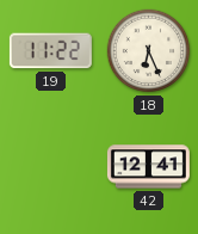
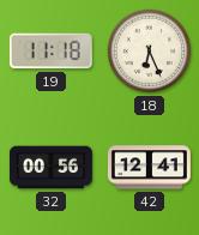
19: 11:22 -> 11:18
32: none -> 00:56
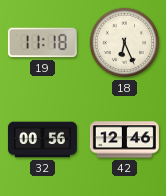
42: 12:41 -> 12:46
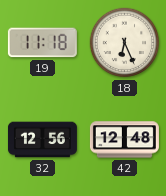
32: 00:56 -> 12:56
42: 12:46 -> 12:48
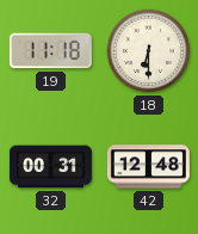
18: 6:26 -> 6:30
32: 12:56 -> 00:31
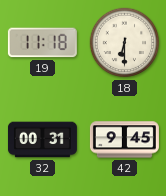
42: 12:48 -> 9:45
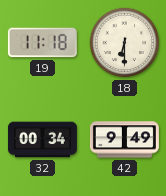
32: 00:31 -> 00:34
42: 9:45 -> 9:49
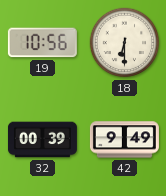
19: 11:18 -> 10:56
32: 00:34 -> 00:39
